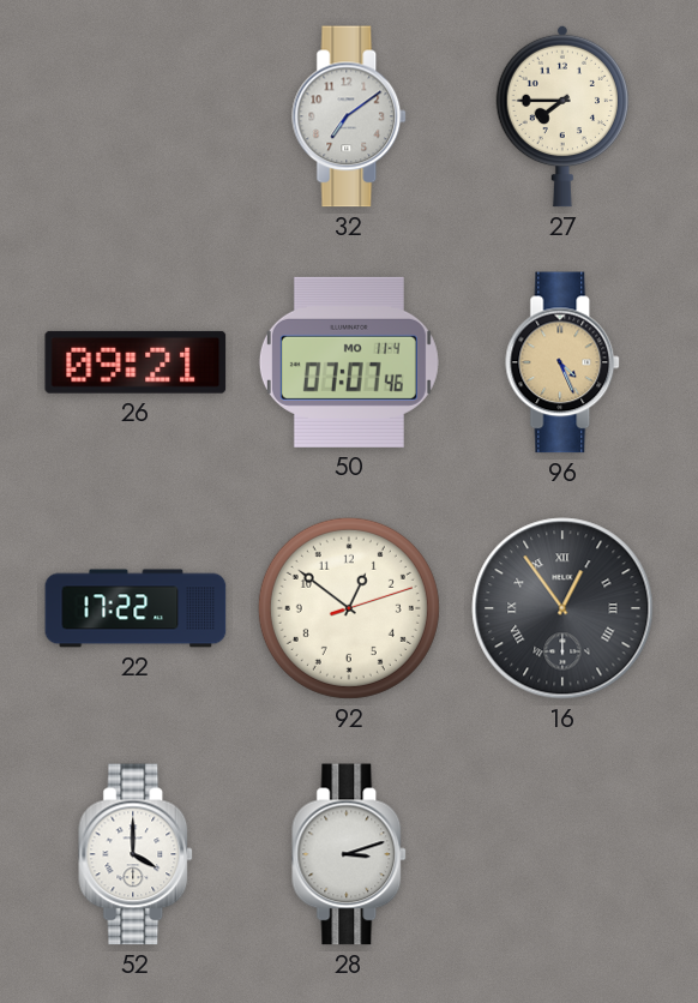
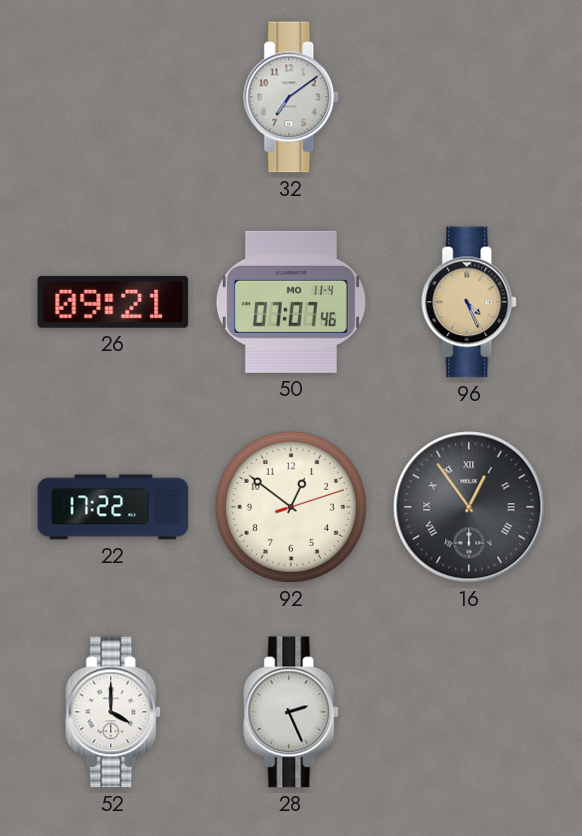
27: 7:45 -> none
28: 3:12 -> 2:26
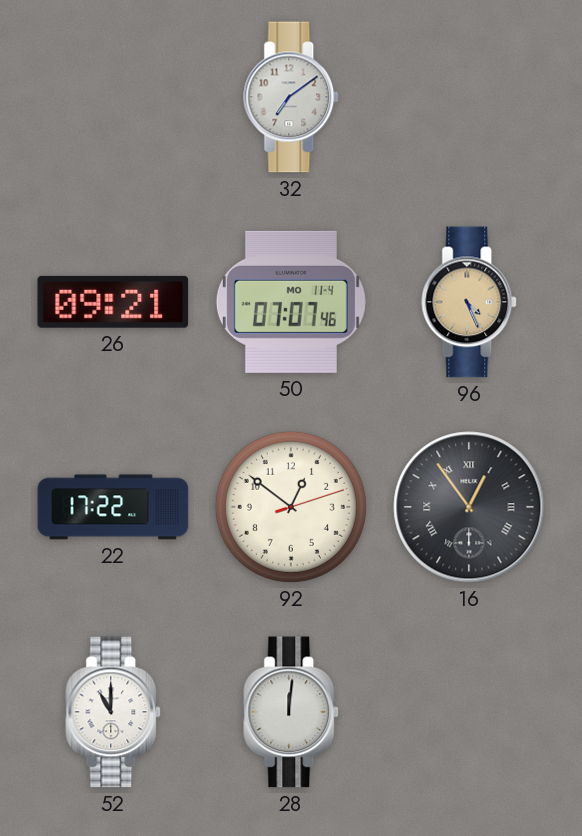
52: 4:00 -> 11:00
28: 2:26 -> 12:01
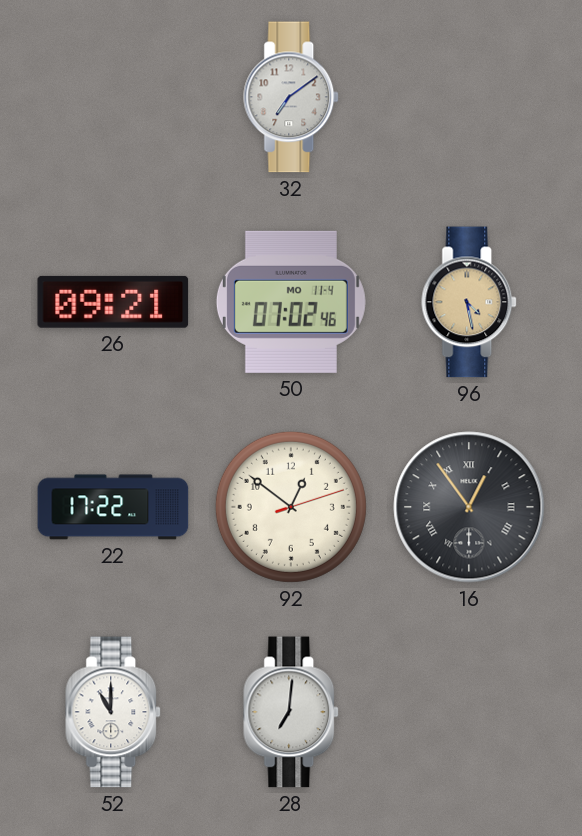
50: 07:07 -> 07:02
96: 4:26 -> 4:28
28: 12:01 -> 7:01
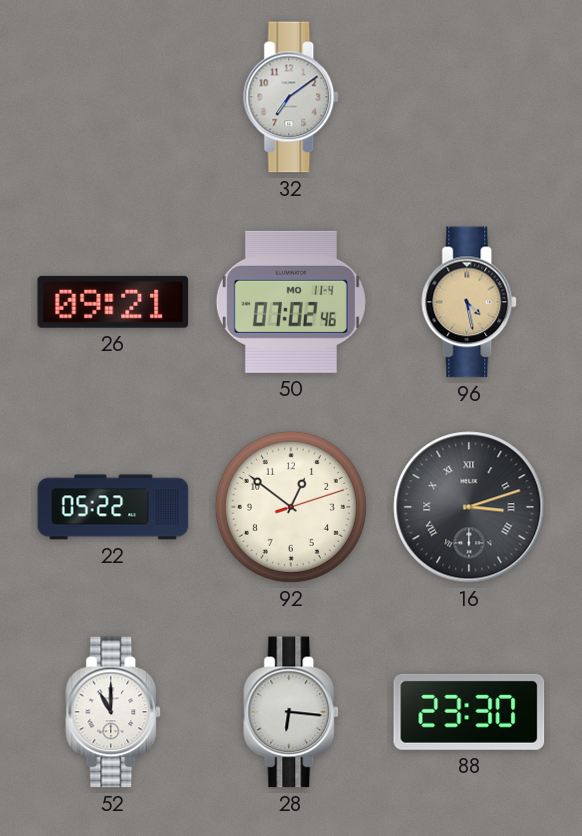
22: 17:22 -> 05:22
16: 12:54 -> 3:12
28: 7:01 -> 6:16
88: none -> 23:30
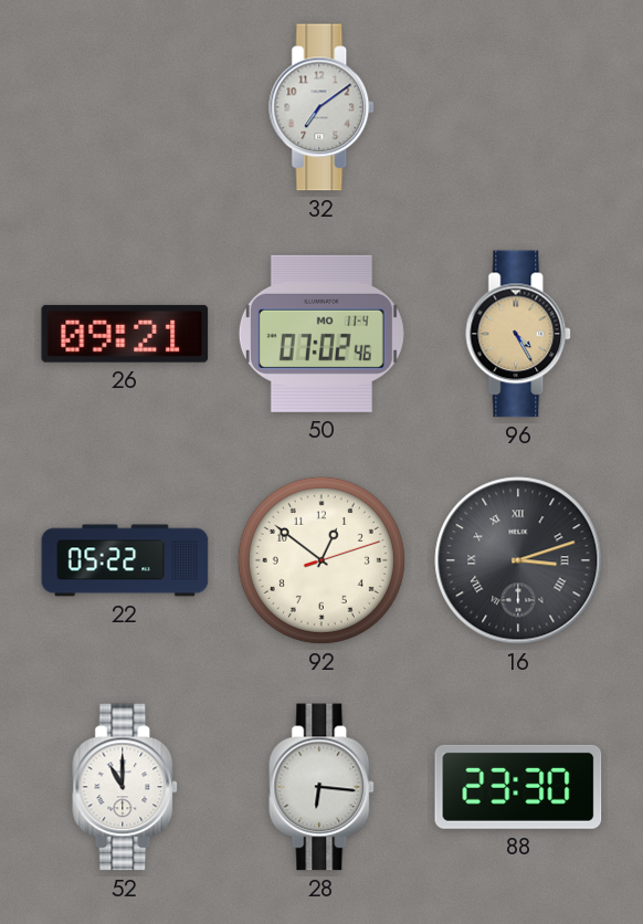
96: 4:28 -> 4:25
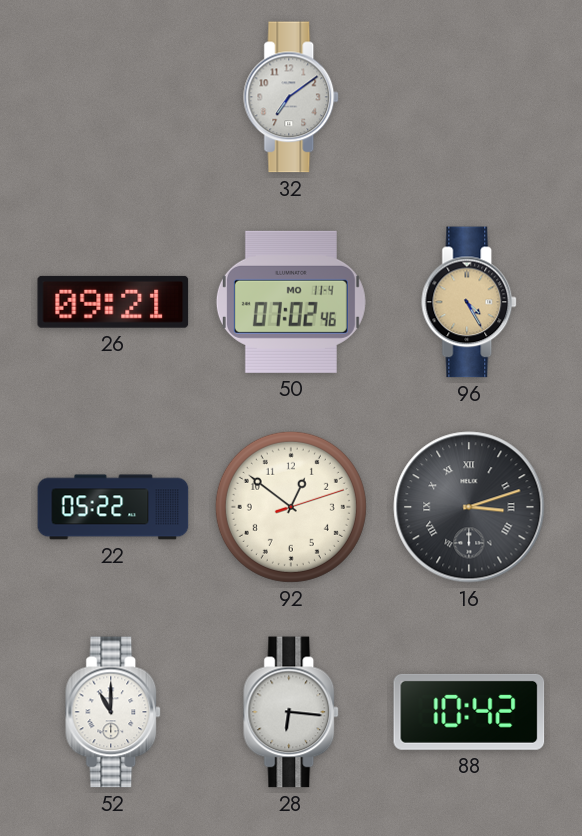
88: 23:30 -> 10:42
